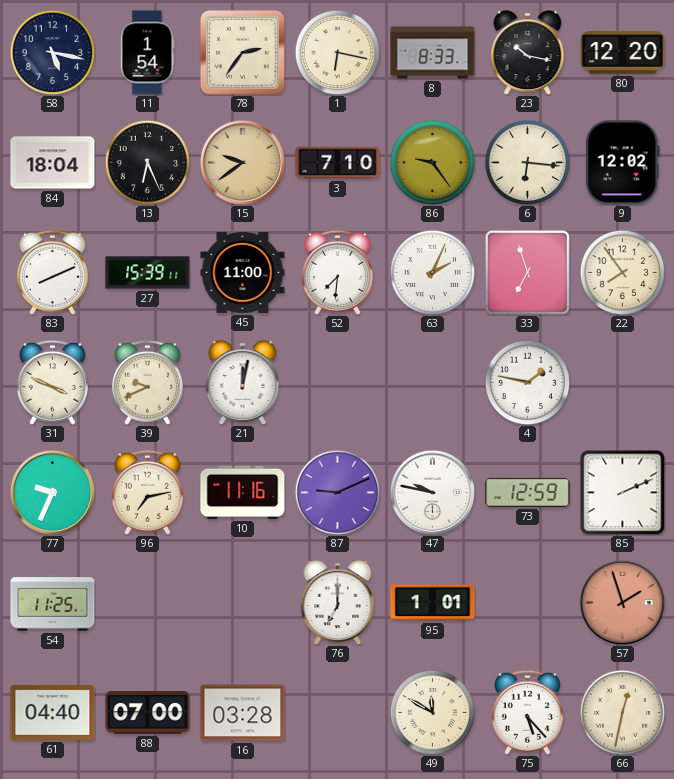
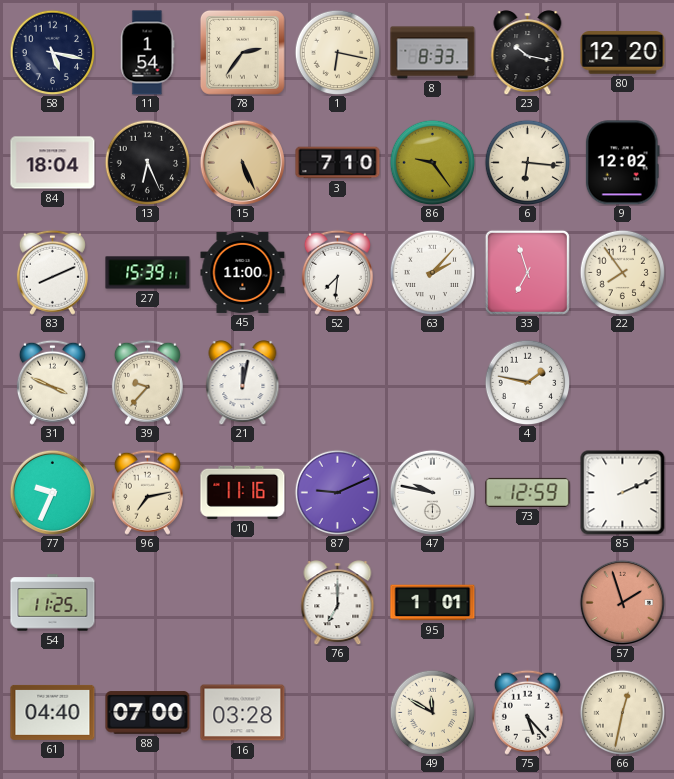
15: 9:39 -> 5:26
63: 2:04 -> 2:07
39: 9:41 -> 9:37
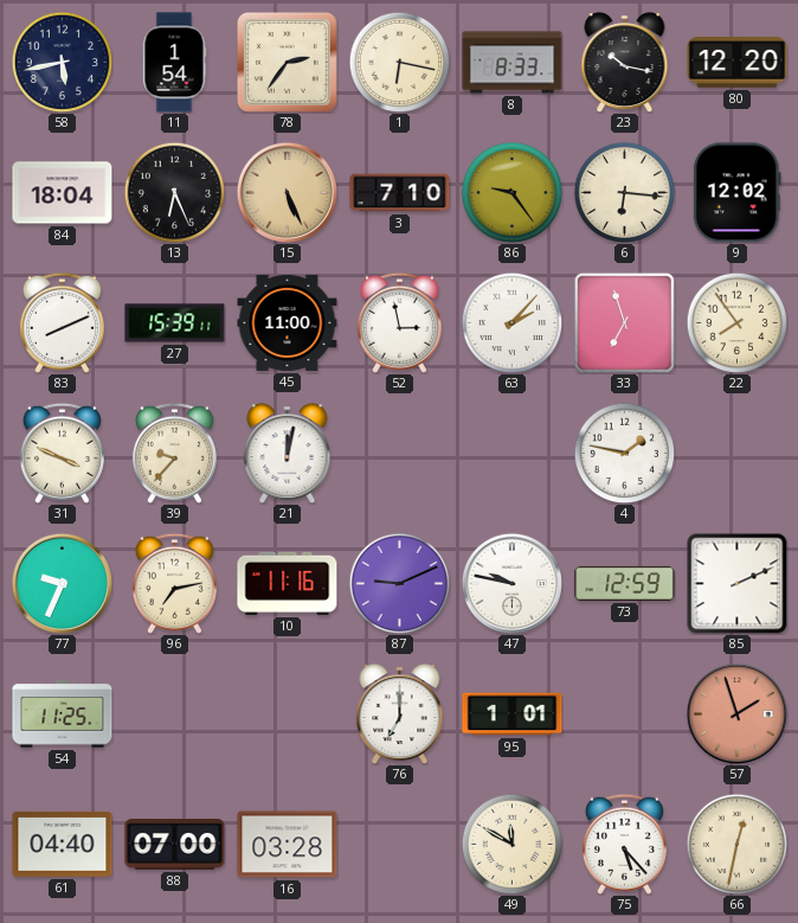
58: 5:17 -> 5:43
52: 7:31 -> 2:58
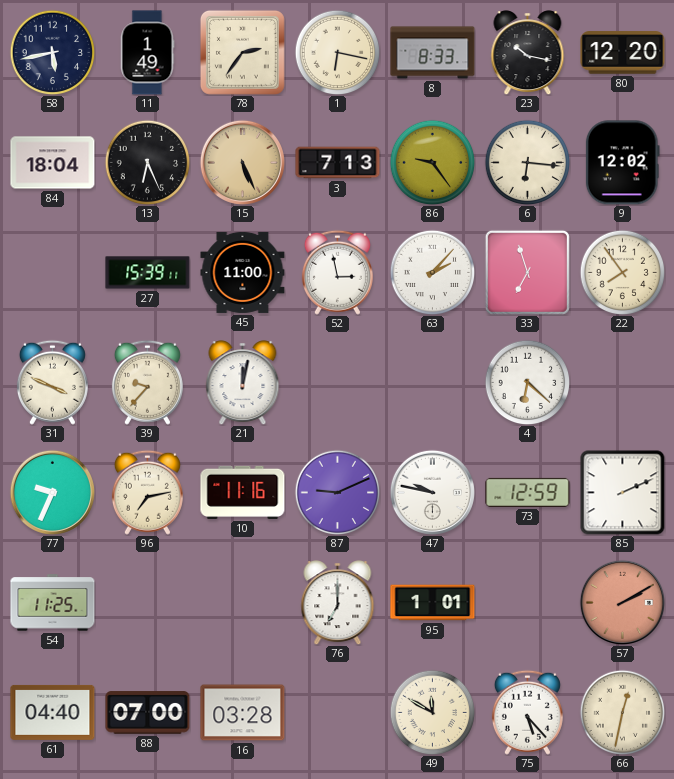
11: 1:54 -> 1:49
3: 7:10 -> 7:13
83: 8:11 -> none
4: 1:47 -> 6:22
57: 1:57 -> 2:10
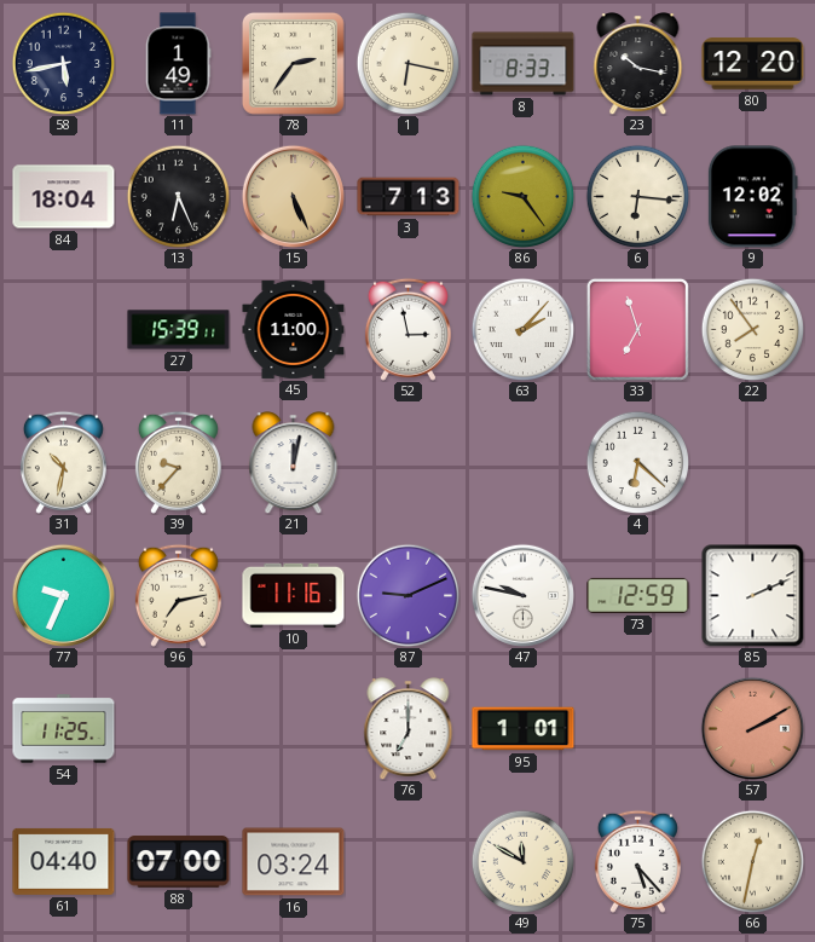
31: 3:49 -> 10:32
16: 03:28 -> 03:24
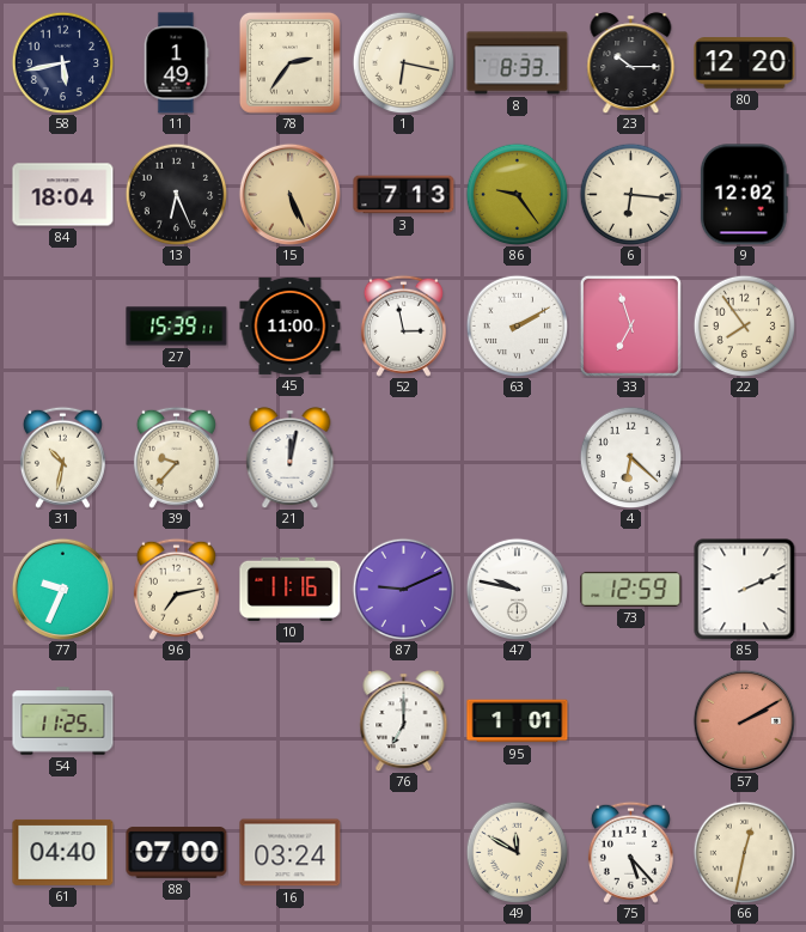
23: 10:17 -> 10:15
63: 2:07 -> 2:10
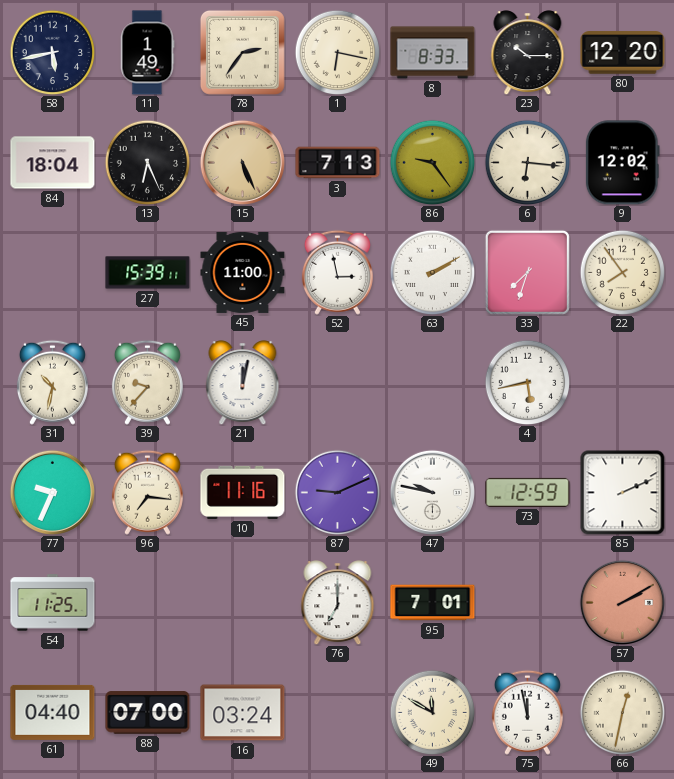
33: 6:57 -> 7:33
4: 6:22 -> 5:43
96: 7:13 -> 7:16
95: 1:01 -> 7:01
75: 5:23 -> 11:58
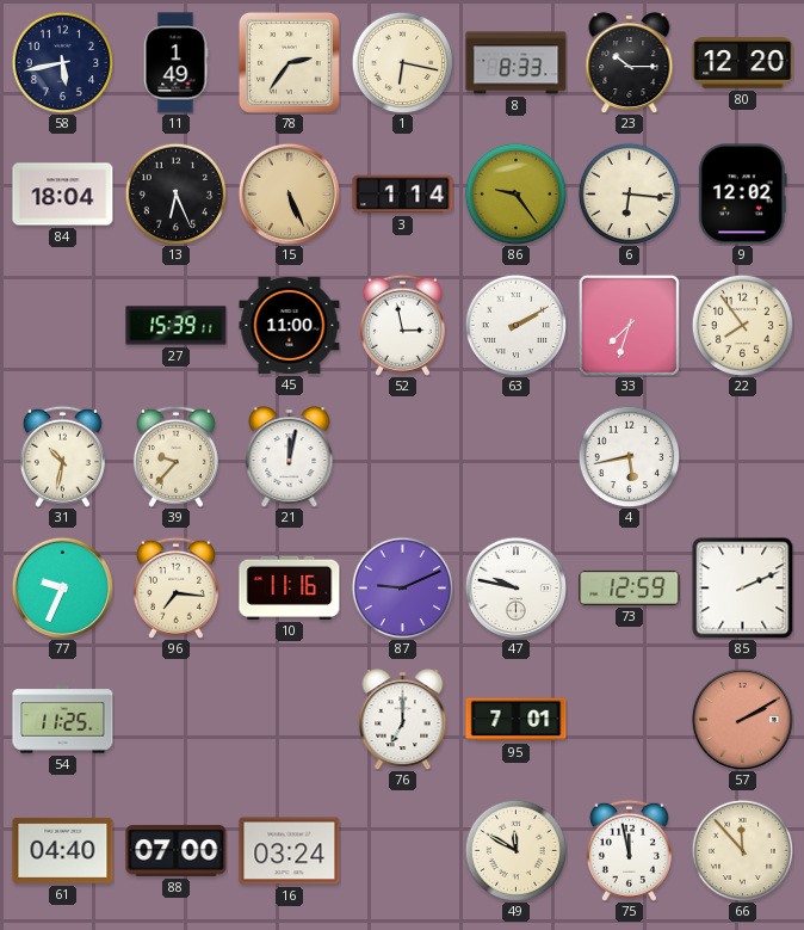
3: 7:13 -> 1:14
66: 12:32 -> 11:53
